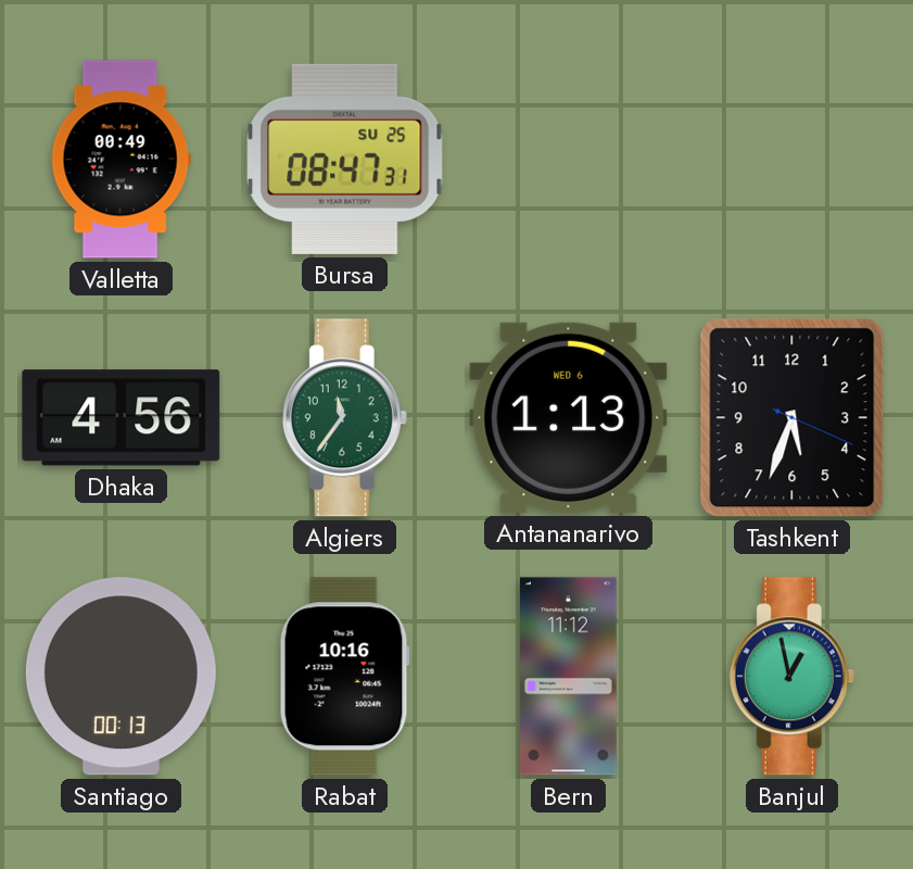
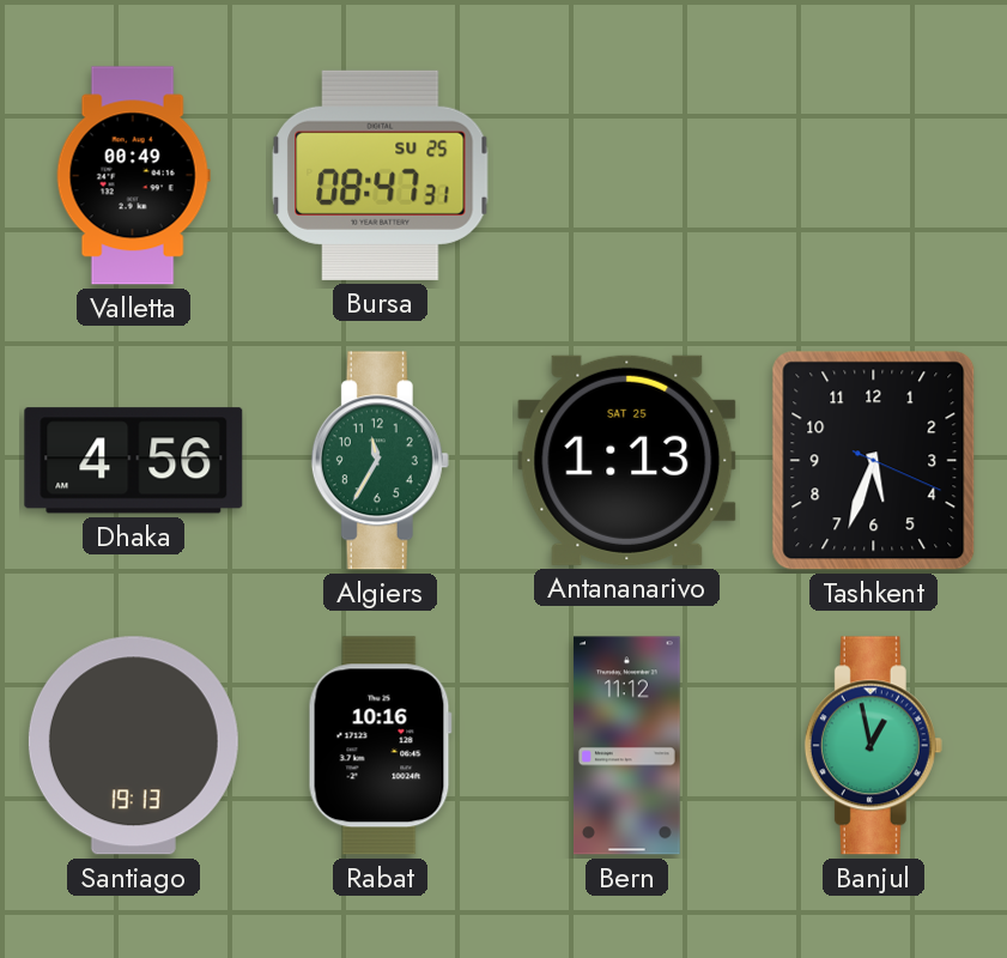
Algiers: 11:36 -> 11:35
Antananarivo date: WED 6 -> SAT 25
Santiago: 00:13 -> 19:13
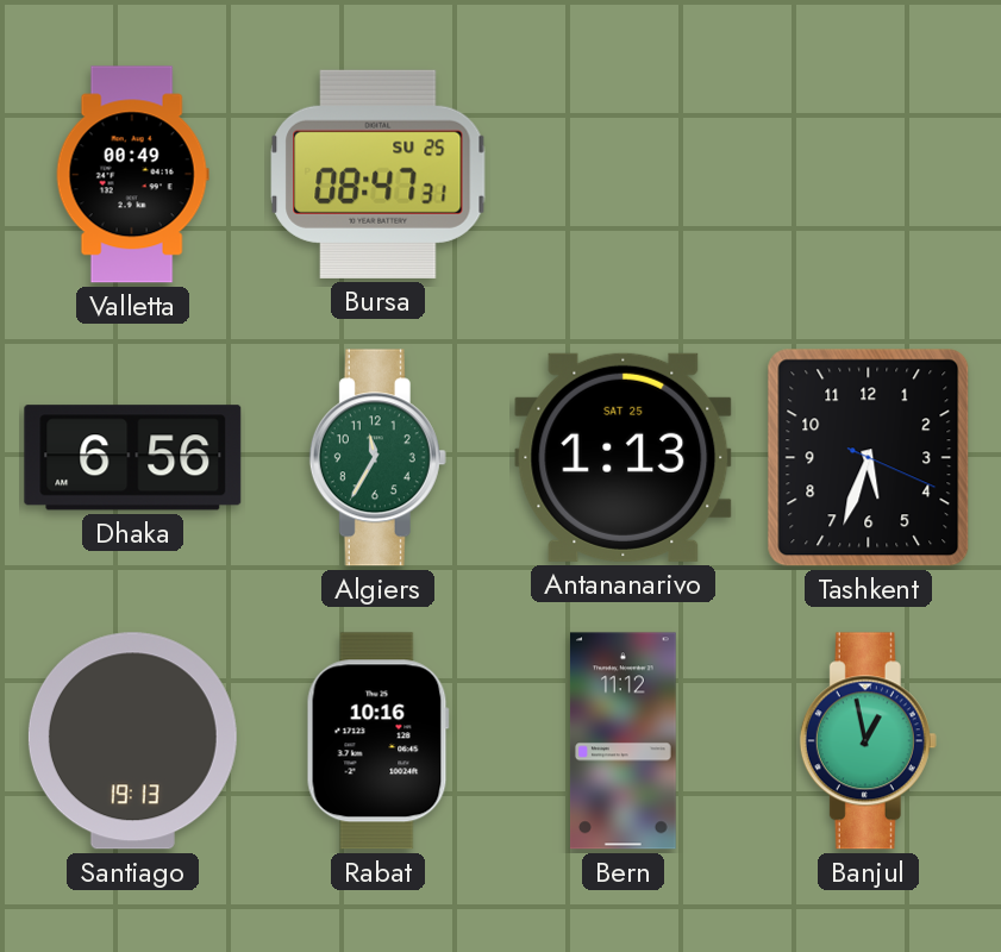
Dhaka: 4:56 -> 6:56
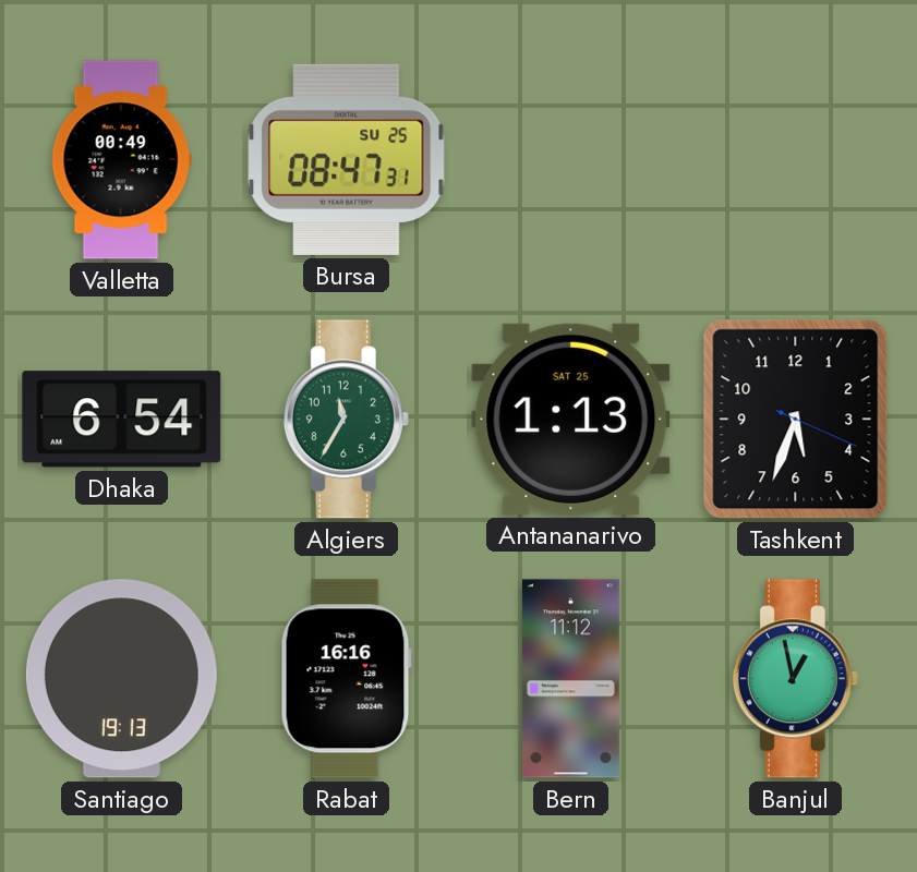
Dhaka: 6:56 -> 6:54
Rabat: 10:16 -> 16:16
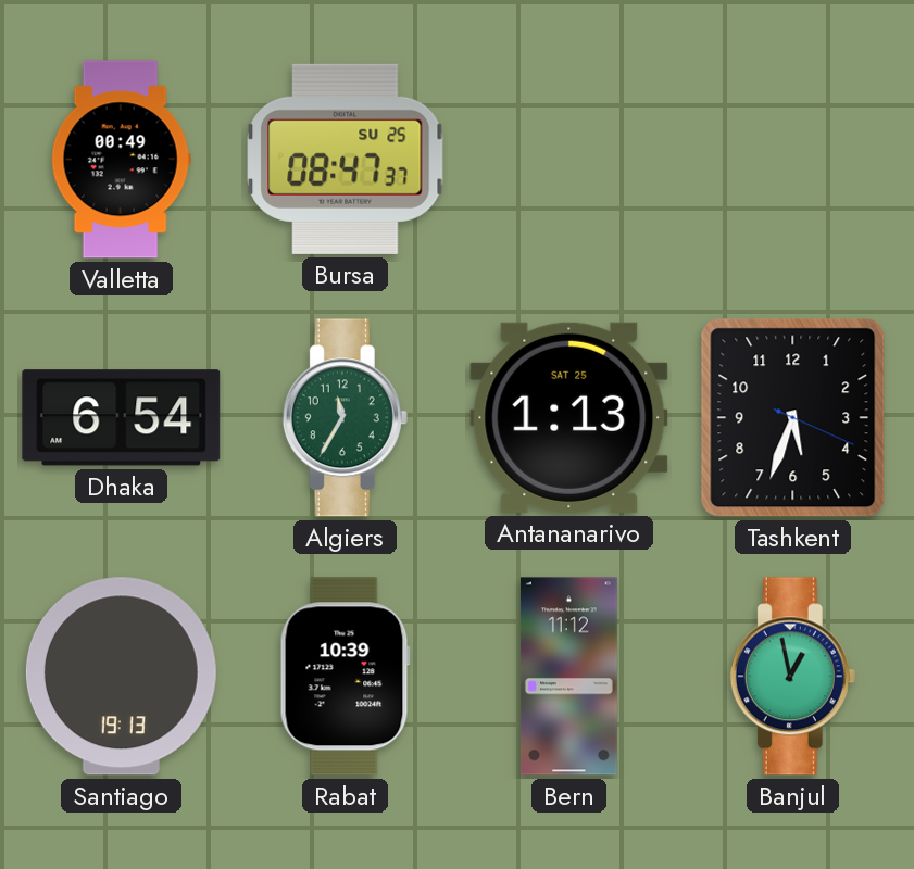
Bursa: 08:47:31 -> 08:47:37
Rabat: 16:16 -> 10:39
